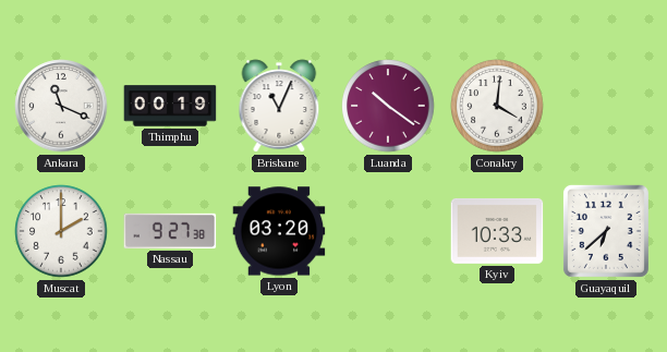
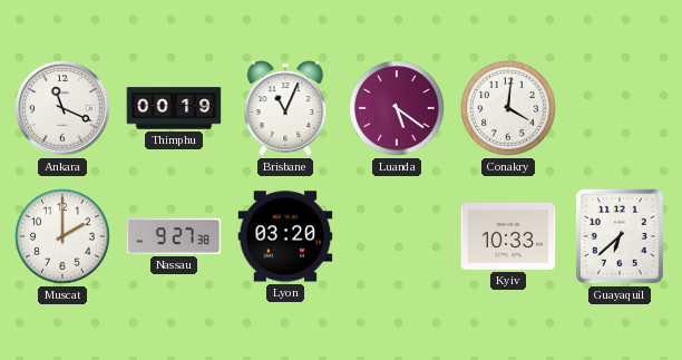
Luanda: 10:21 -> 5:21
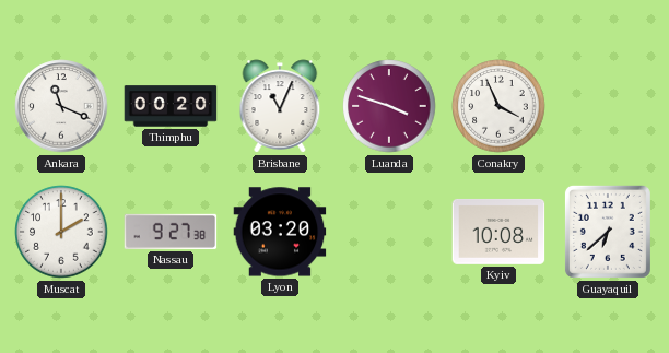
Thimphu: 00:19 -> 00:20
Luanda: 5:21 -> 3:48
Conakry: 4:01 -> 3:56
Kyiv: 10:33 -> 10:08
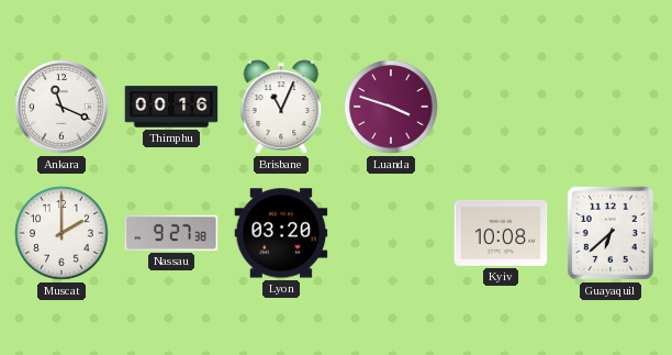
Thimphu: 00:20 -> 00:16
Conakry: 3:56 -> none
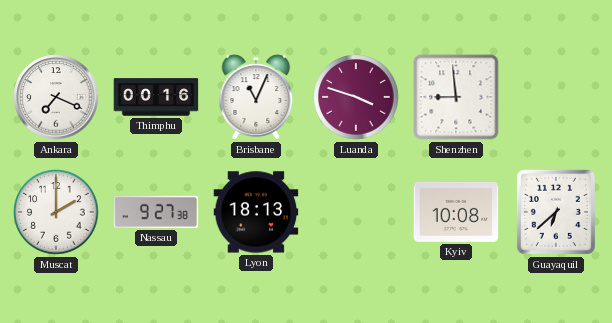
Ankara: 11:19 -> 7:19
Shenzhen: none -> 8:59
Lyon: 03:20 -> 18:13
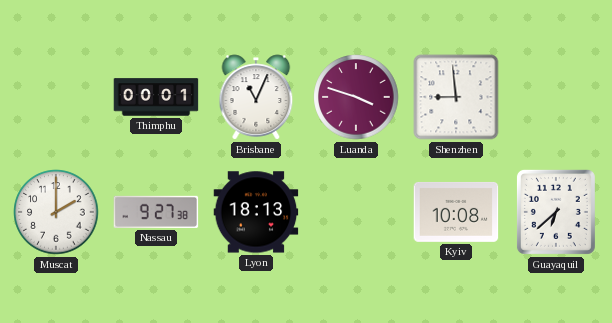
Ankara: 7:19 -> none
Thimphu: 00:16 -> 00:01
